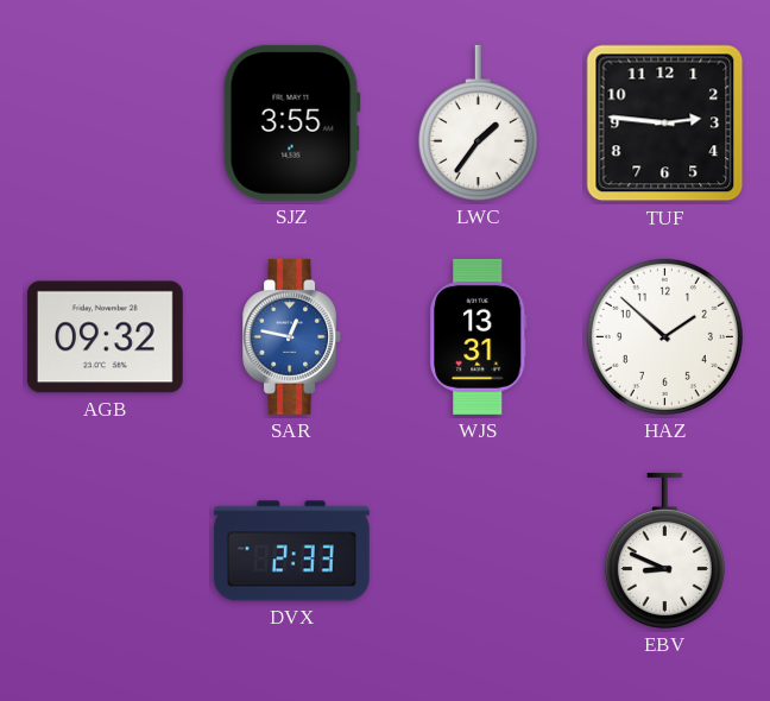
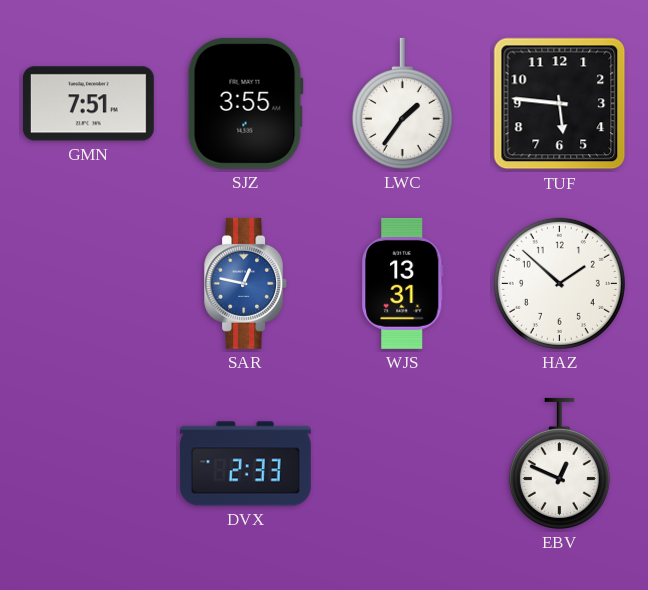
GMN: none -> 7:51
TUF: 2:46 -> 5:46
AGB: 09:32 -> none
EBV: 8:49 -> 12:49
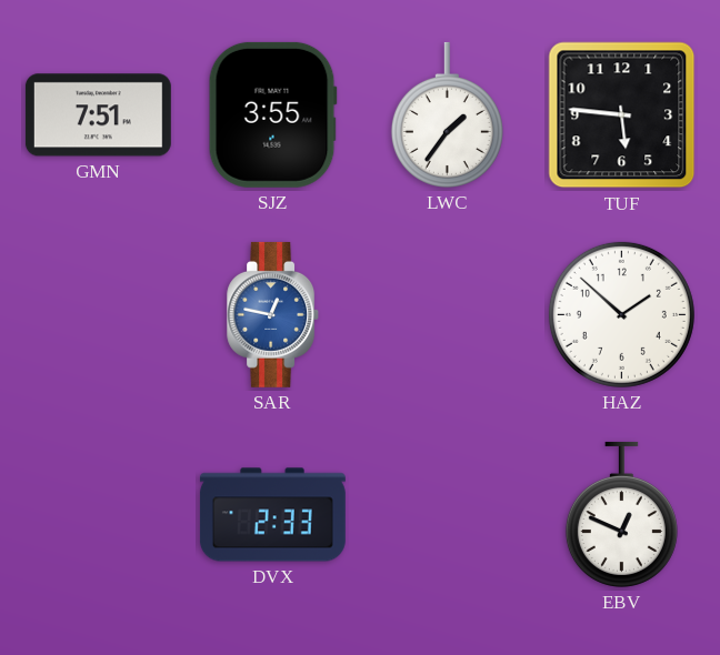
WJS: 13:31 -> none
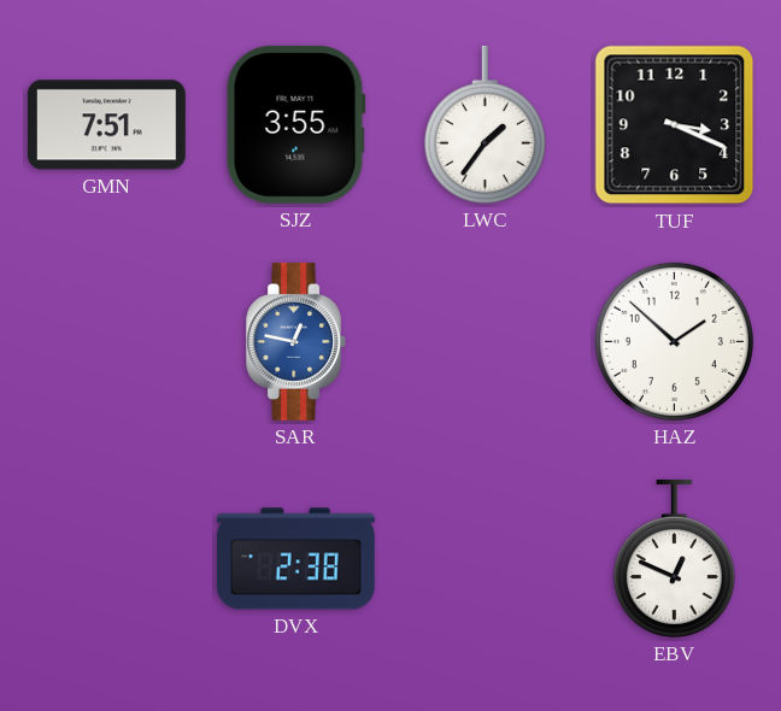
TUF: 5:46 -> 3:19
DVX: 2:33 -> 2:38
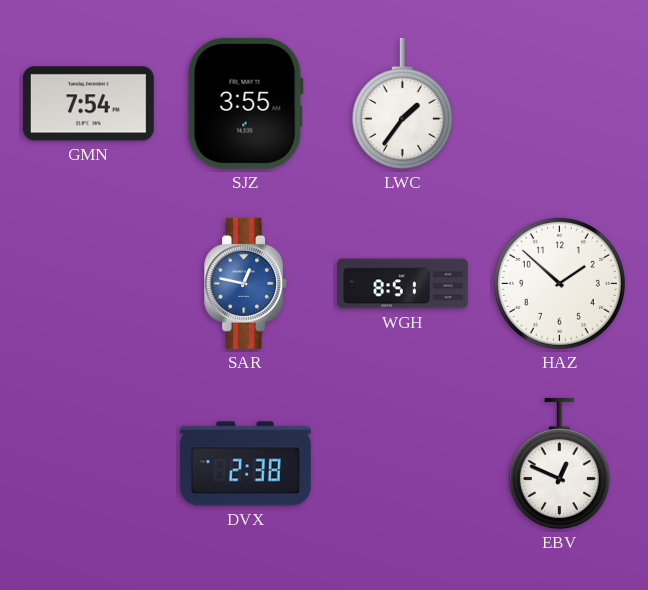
GMN: 7:51 -> 7:54
TUF: 3:19 -> none
WGH: none -> 8:51
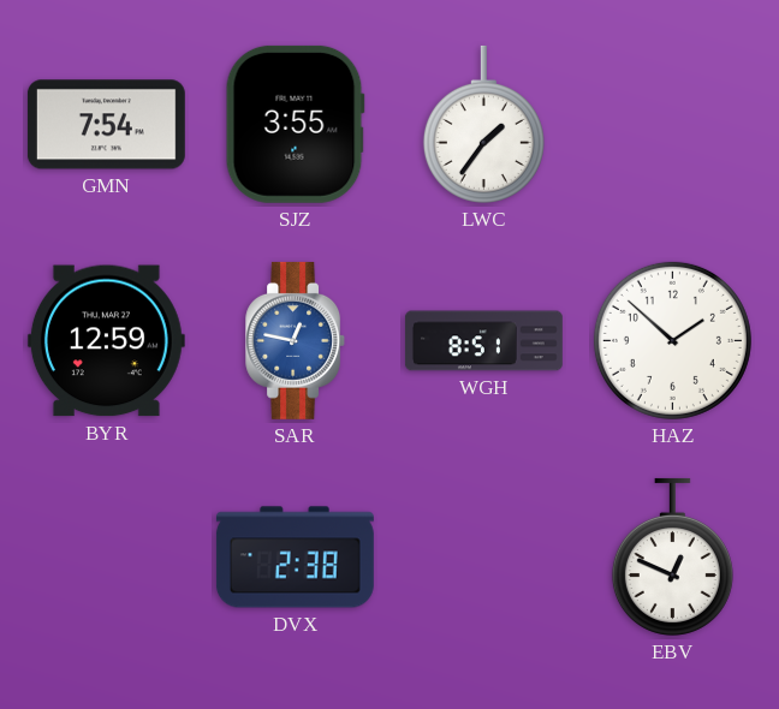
BYR: none -> 12:59
